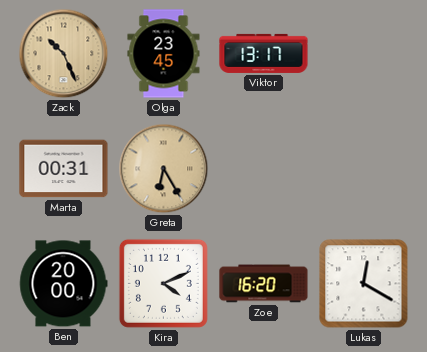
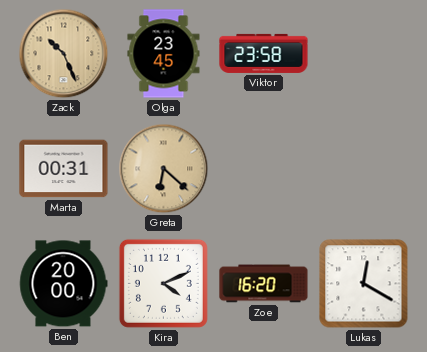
Viktor: 13:17 -> 23:58
Greta: 6:25 -> 6:22
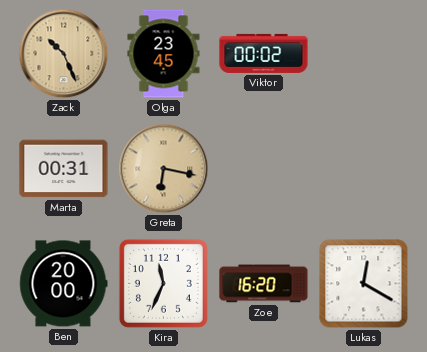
Viktor: 23:58 -> 00:02
Greta: 6:22 -> 6:17
Kira: 4:11 -> 11:34
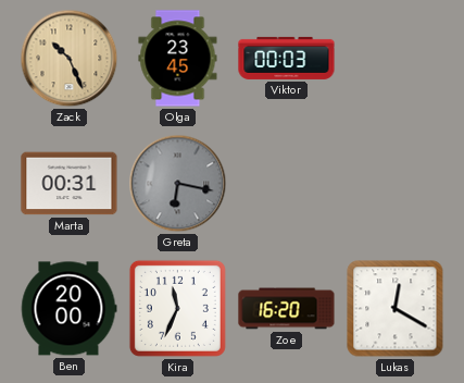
Viktor: 00:02 -> 00:03
Greta dial: champagne -> grey
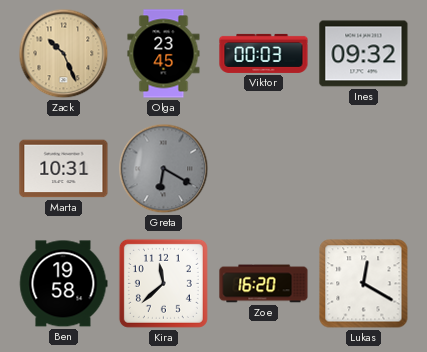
Ines: none -> 09:32
Marta: 00:31 -> 10:31
Greta: 6:17 -> 6:20
Ben: 20:00 -> 19:58
Kira: 11:34 -> 11:38
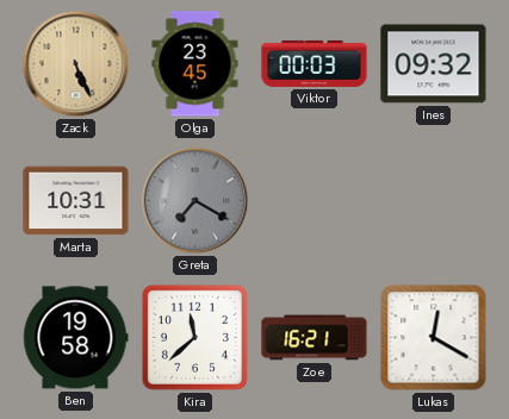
Zack: 10:26 -> 5:26
Greta: 6:20 -> 7:20
Zoe: 16:20 -> 16:21
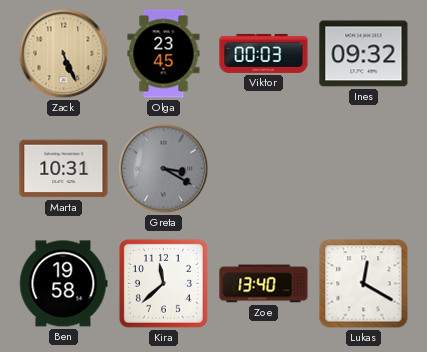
Greta: 7:20 -> 3:20
Zoe: 16:21 -> 13:40
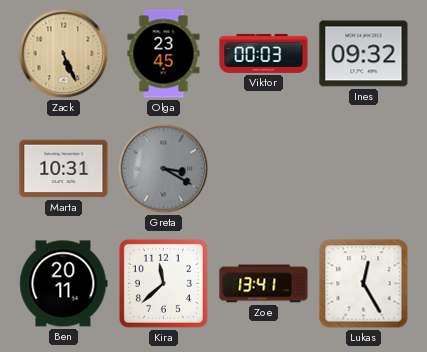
Ben: 19:58 -> 20:11
Zoe: 13:40 -> 13:41
Lukas: 12:20 -> 12:25
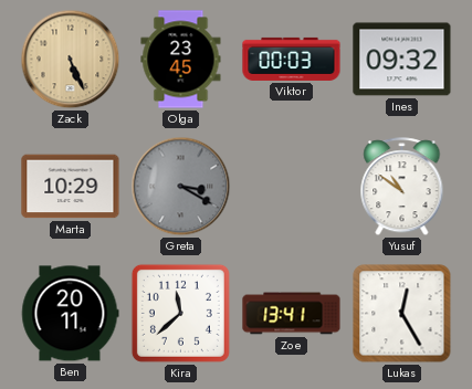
Marta: 10:31 -> 10:29
Yusuf: none -> 10:51
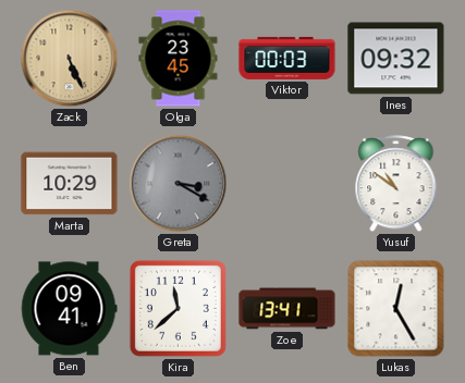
Ben: 20:11 -> 09:41
